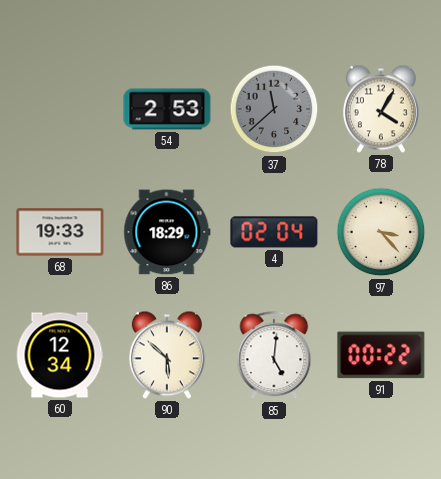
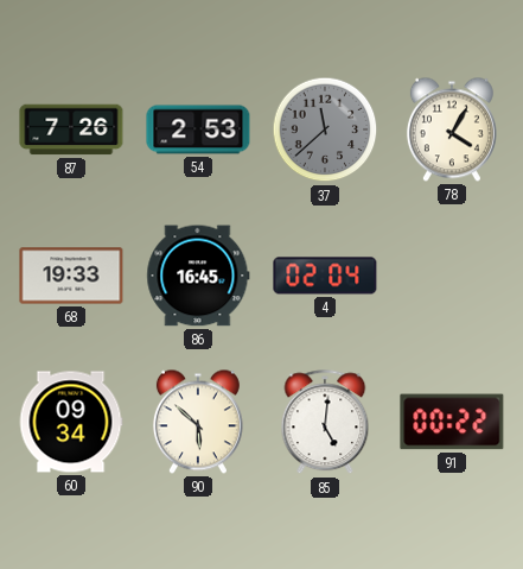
87: none -> 7:26
86: 18:29 -> 16:45
97: 3:23 -> none
60: 12:34 -> 09:34
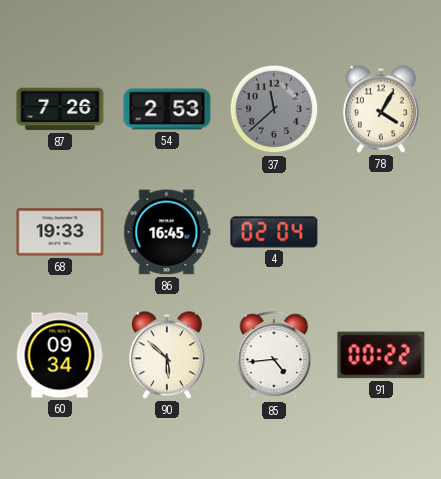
85: 5:01 -> 4:44
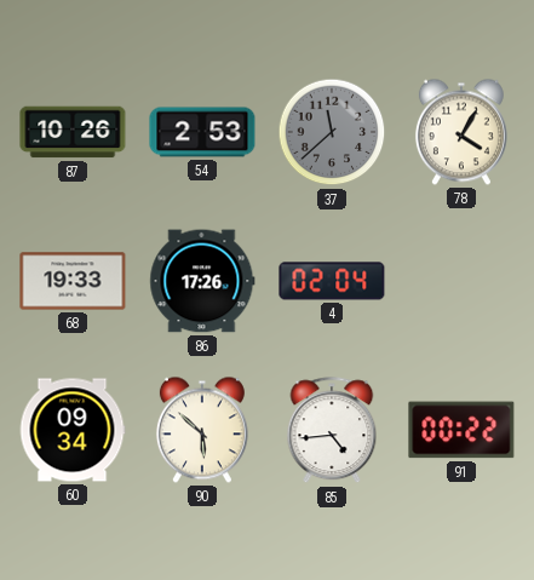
87: 7:26 -> 10:26
86: 16:45 -> 17:26
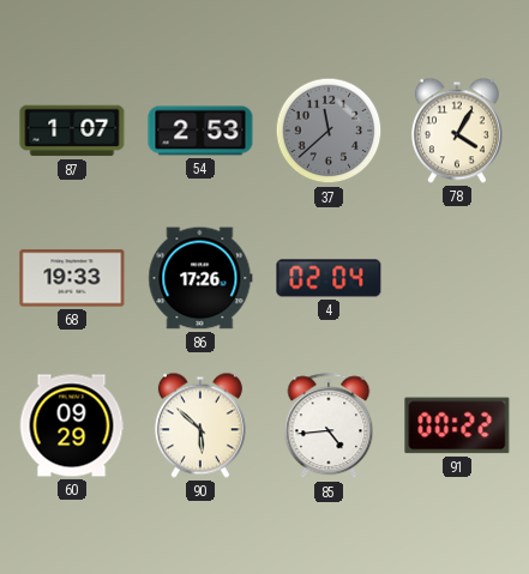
87: 10:26 -> 1:07
60: 09:34 -> 09:29
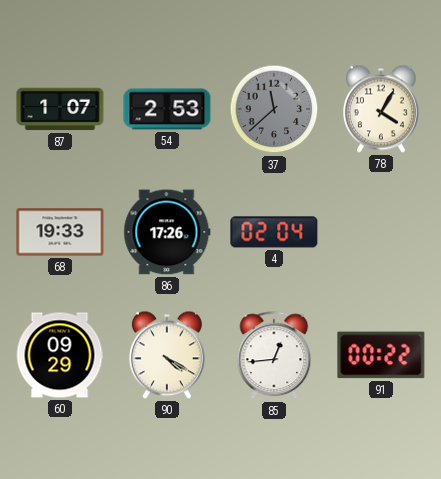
90: 5:52 -> 4:20
85: 4:44 -> 12:44
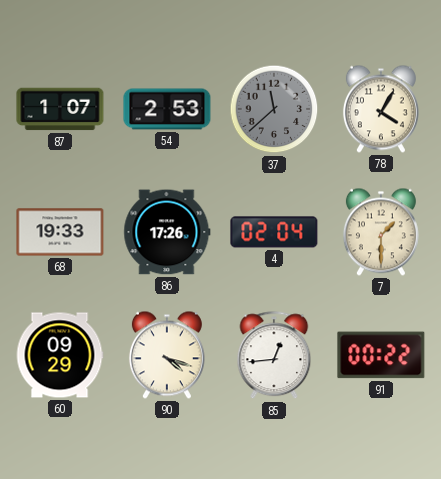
7: none -> 1:30
90: 4:20 -> 4:18
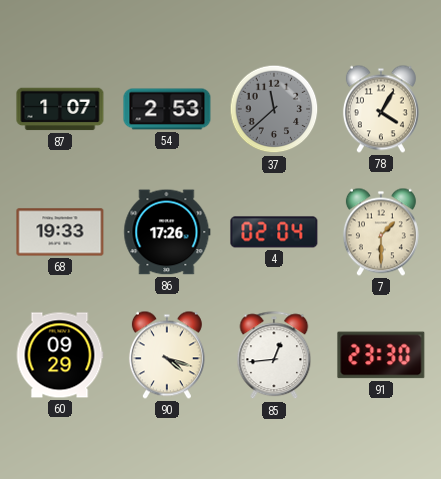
91: 00:22 -> 23:30
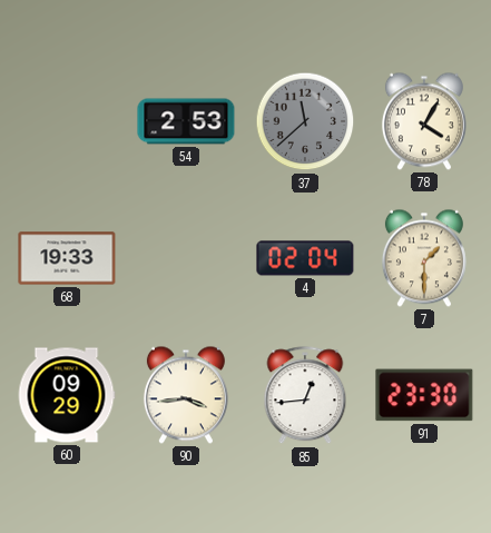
87: 1:07 -> none
86: 17:26 -> none
90: 4:18 -> 3:44
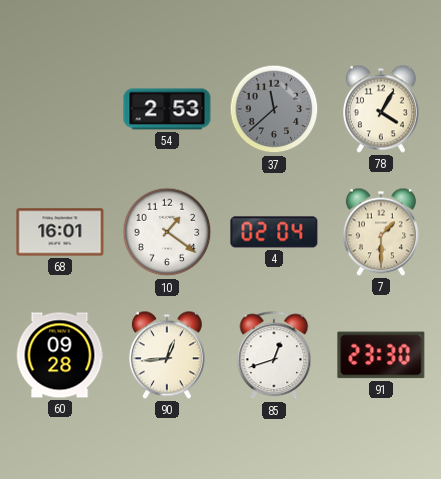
68: 19:33 -> 16:01
10: none -> 1:21
60: 09:29 -> 09:28
90: 3:44 -> 12:44
85: 12:44 -> 12:42
